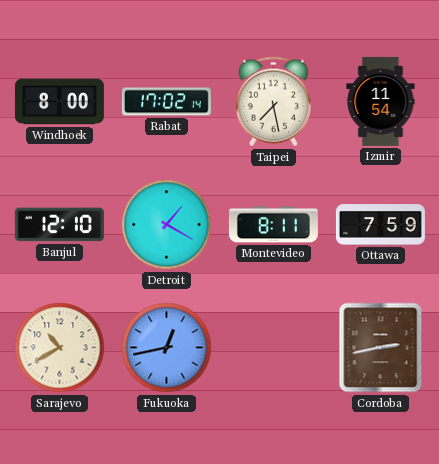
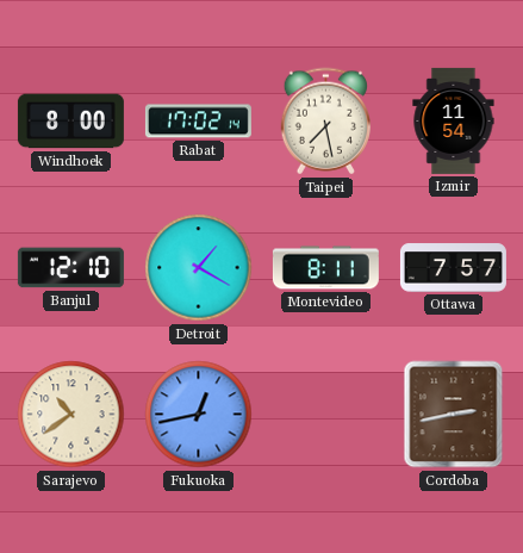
Ottawa: 7:59 -> 7:57
Sarajevo: 10:40 -> 10:39
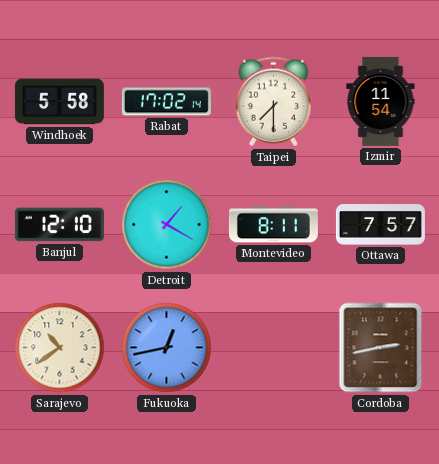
Windhoek: 8:00 -> 5:58
Taipei: 7:28 -> 7:30
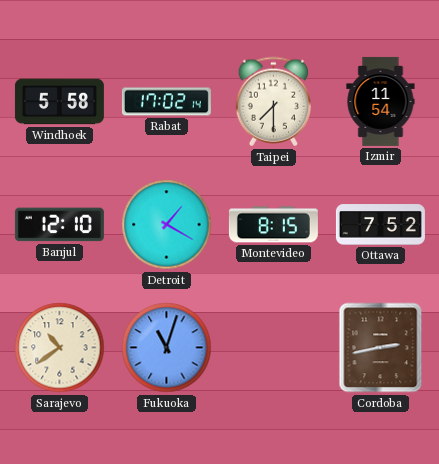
Montevideo: 8:11 -> 8:15
Ottawa: 7:57 -> 7:52
Fukuoka: 12:43 -> 11:03
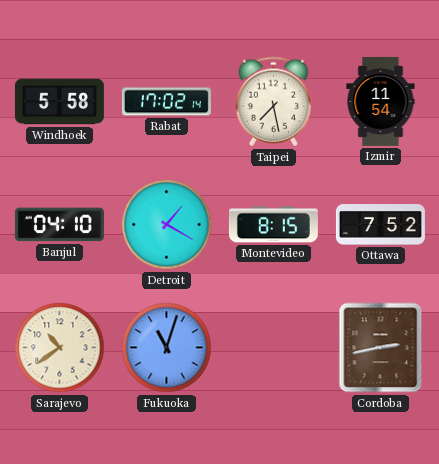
Taipei: 7:30 -> 7:28
Banjul: 12:10 -> 04:10
